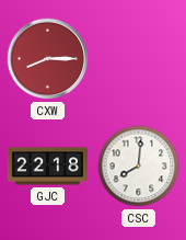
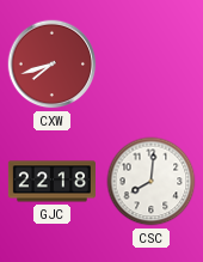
CXW: 8:15 -> 7:42
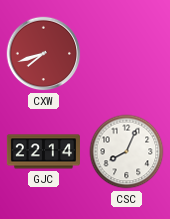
GJC: 22:18 -> 22:14
CSC: 8:01 -> 8:04
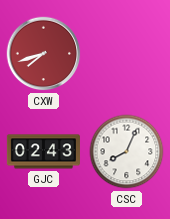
GJC: 22:14 -> 02:43
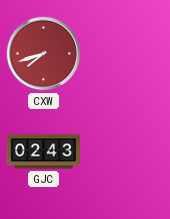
CSC: 8:04 -> none
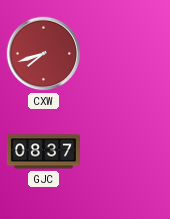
GJC: 02:43 -> 08:37
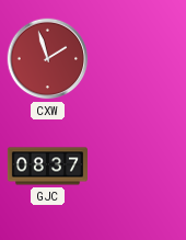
CXW: 7:42 -> 1:57
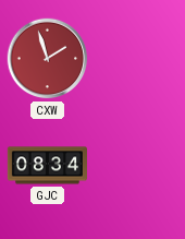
GJC: 08:37 -> 08:34
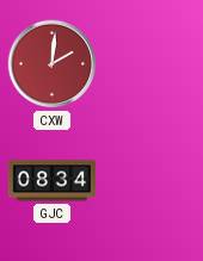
CXW: 1:57 -> 2:01
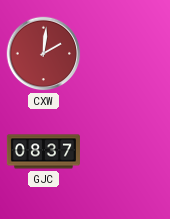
GJC: 08:34 -> 08:37
